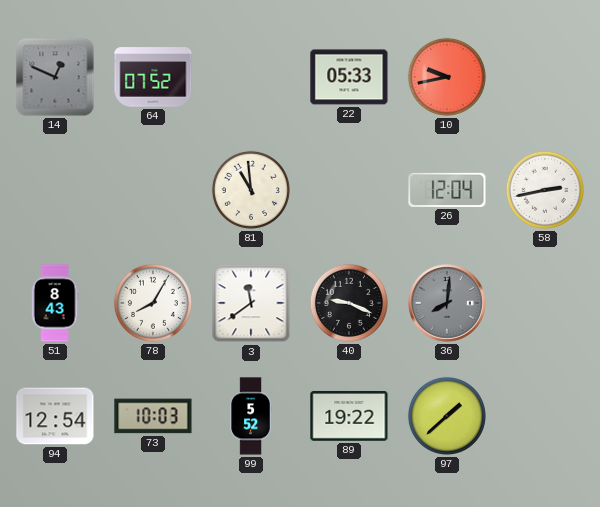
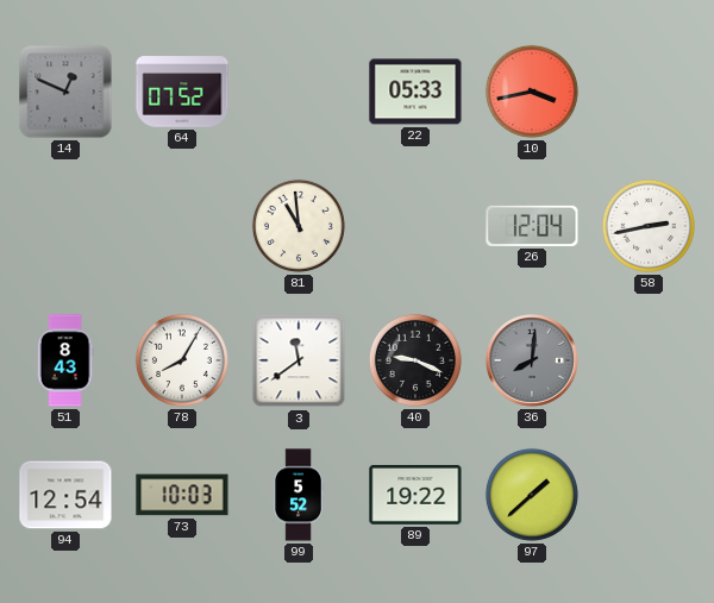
10: 9:43 -> 3:43
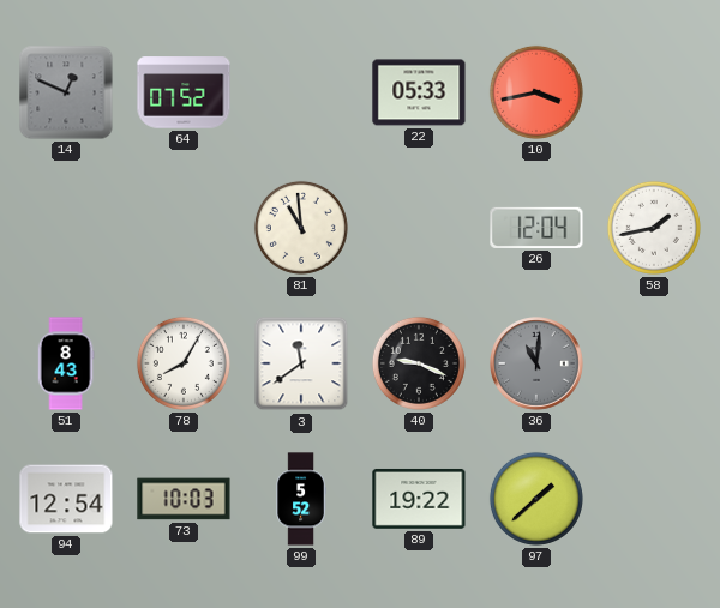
58: 2:43 -> 1:43
36: 8:01 -> 11:01
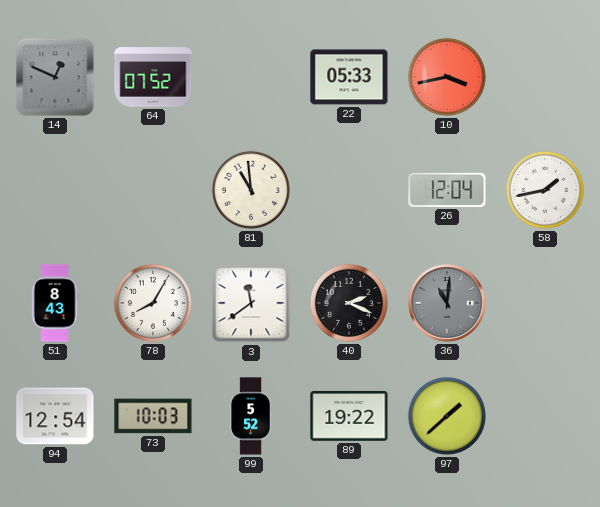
40: 9:19 -> 2:19
